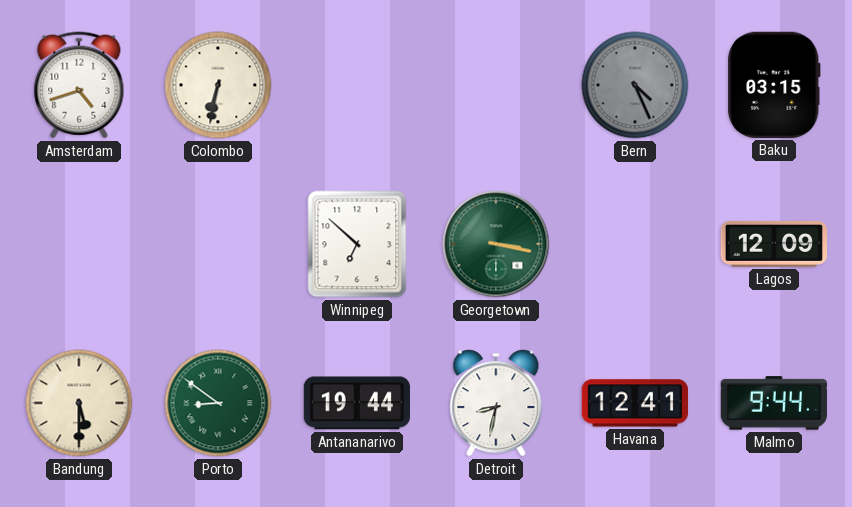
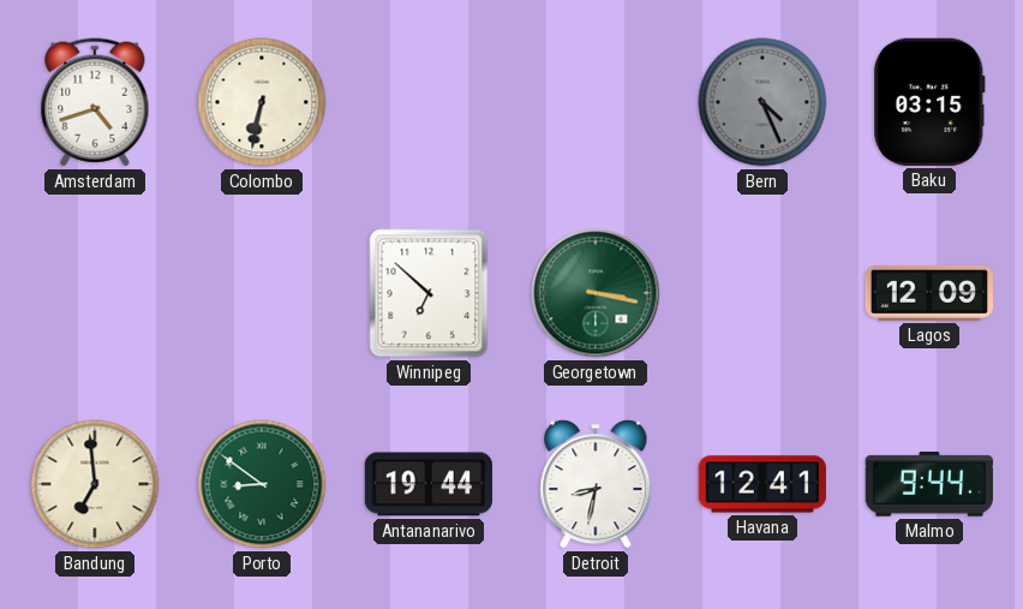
Bandung: 5:30 -> 6:59
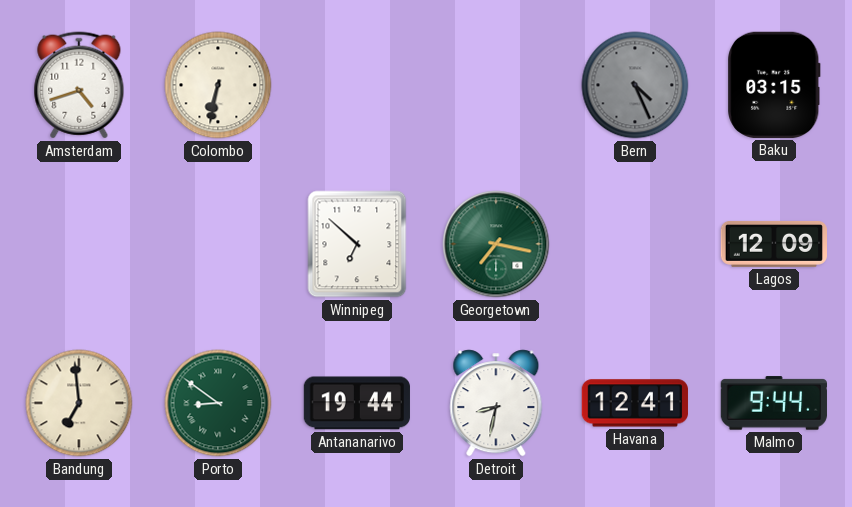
Georgetown: 3:17 -> 7:17
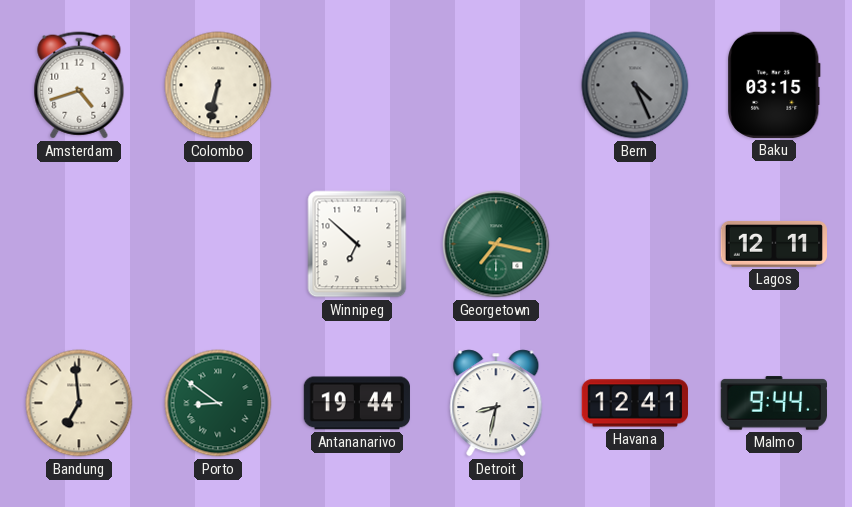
Lagos: 12:09 -> 12:11
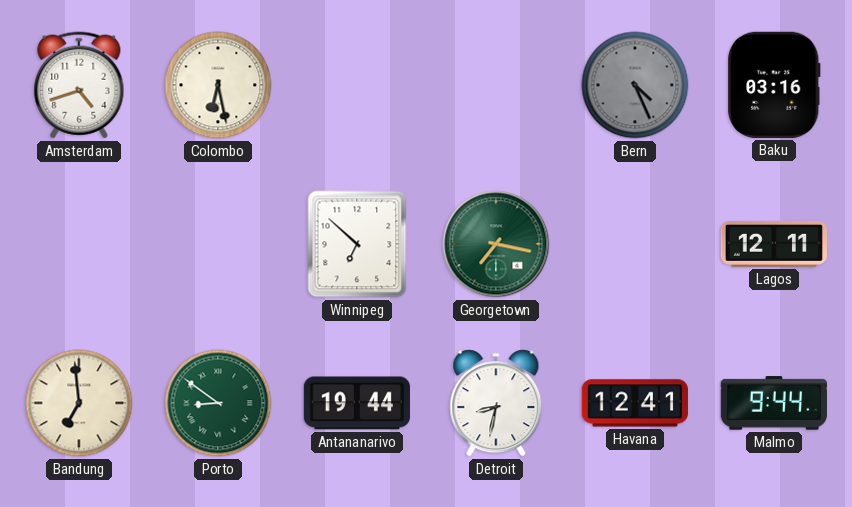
Colombo: 6:32 -> 6:28
Baku: 03:15 -> 03:16
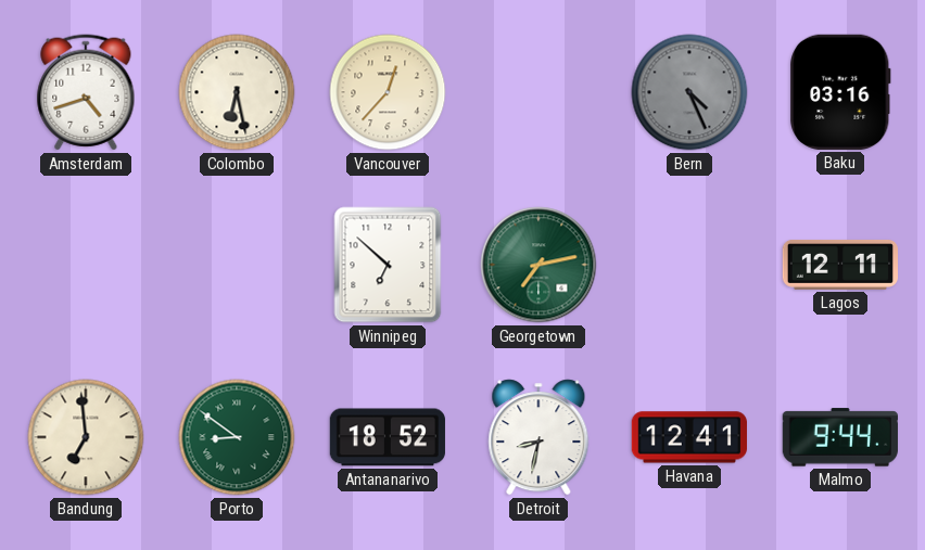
Vancouver: none -> 12:37
Georgetown: 7:17 -> 7:13
Antananarivo: 19:44 -> 18:52
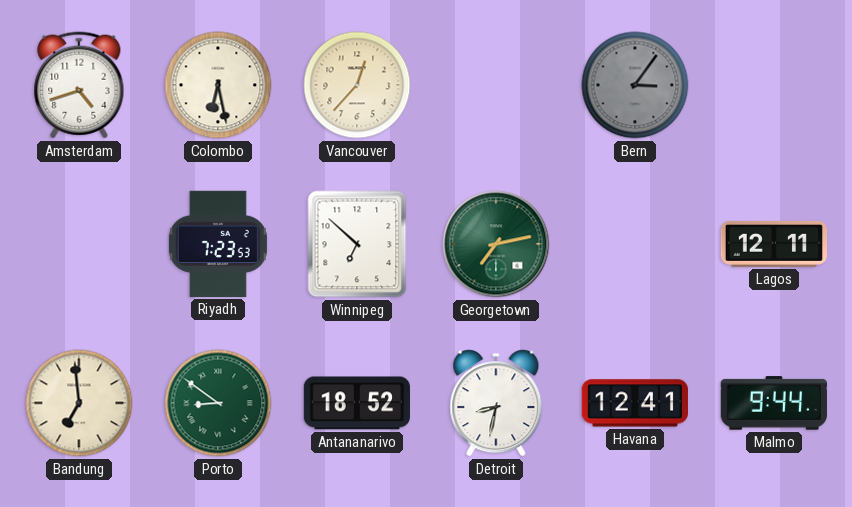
Bern: 4:26 -> 3:06
Baku: 03:16 -> none
Riyadh: none -> 7:23
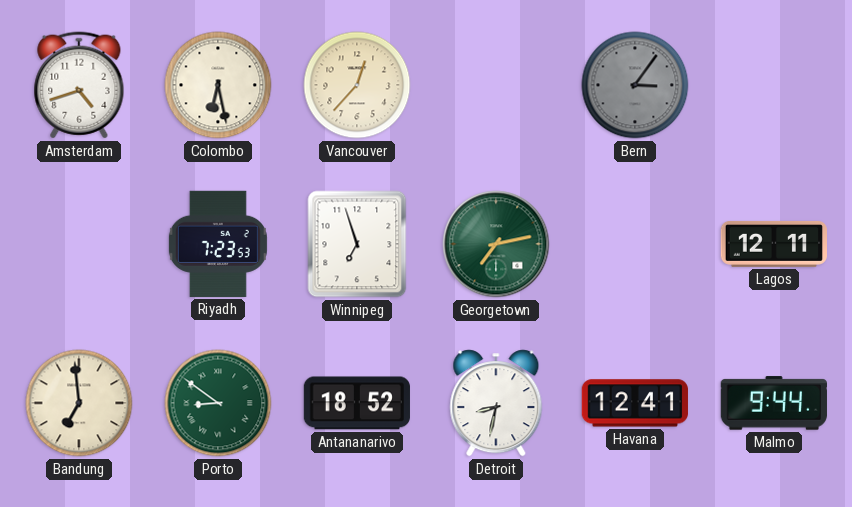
Winnipeg: 6:52 -> 6:57
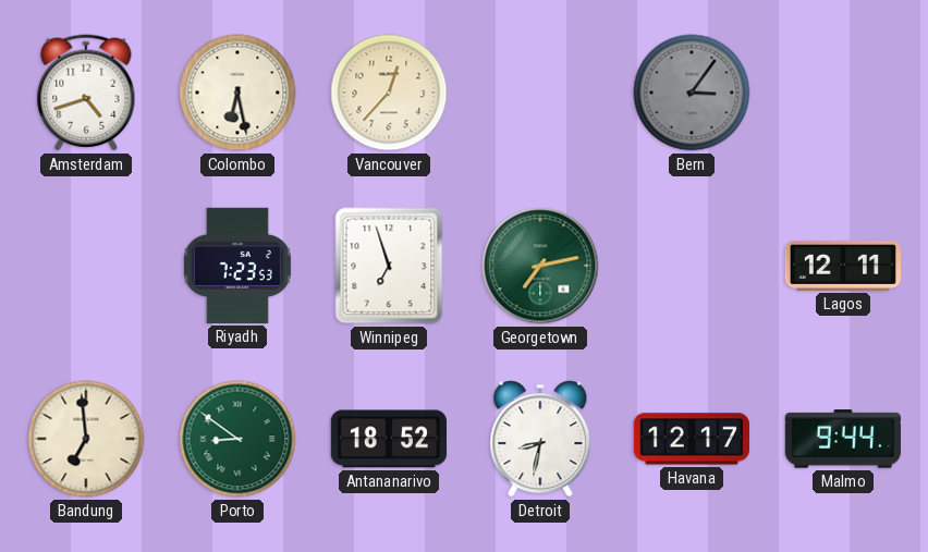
Havana: 12:41 -> 12:17
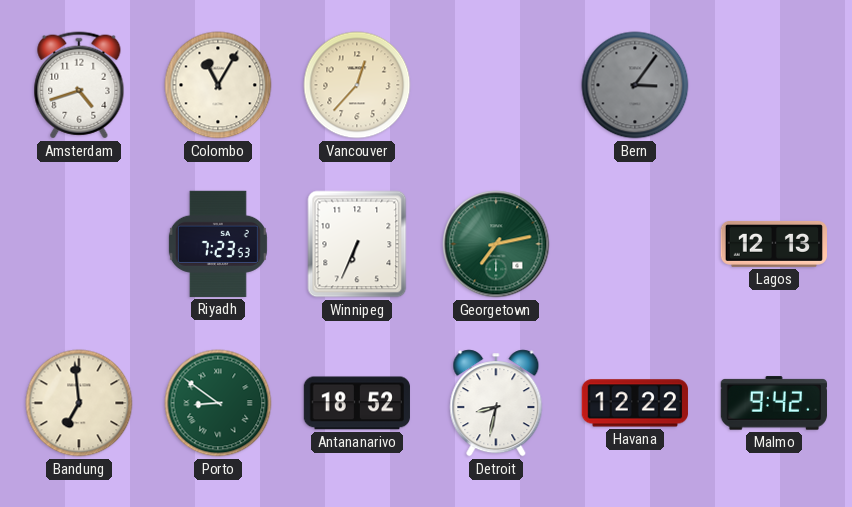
Colombo: 6:28 -> 11:05
Winnipeg: 6:57 -> 6:34
Lagos: 12:11 -> 12:13
Havana: 12:17 -> 12:22
Malmo: 9:44 -> 9:42
